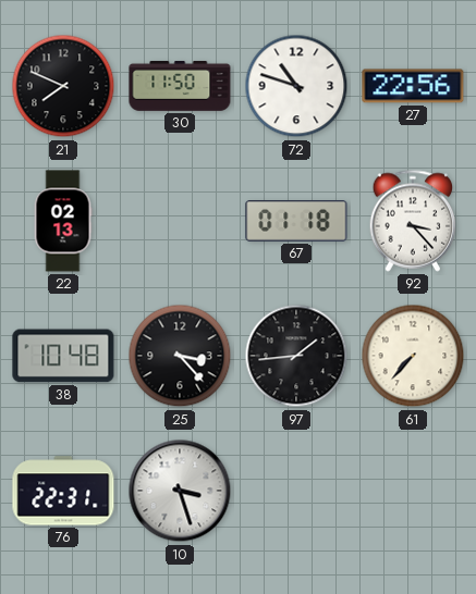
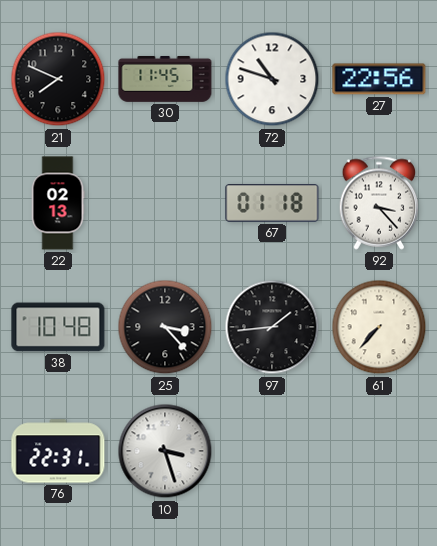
30: 11:50 -> 11:45
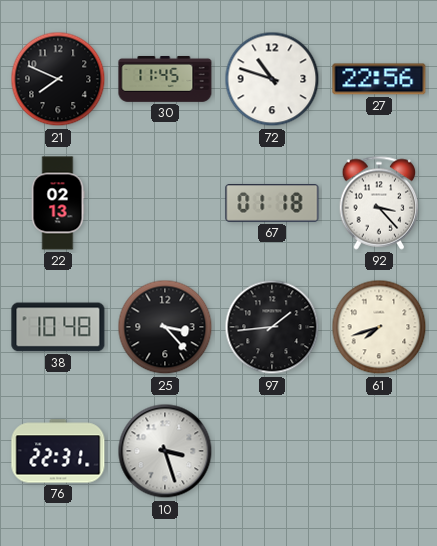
61: 7:37 -> 7:42
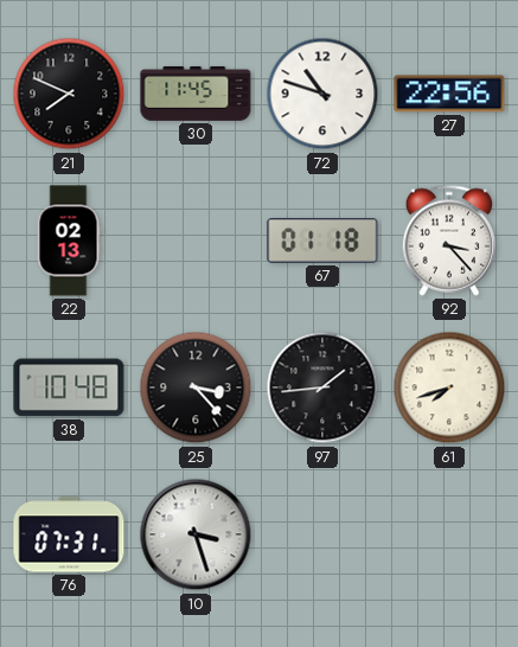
76: 22:31 -> 07:31
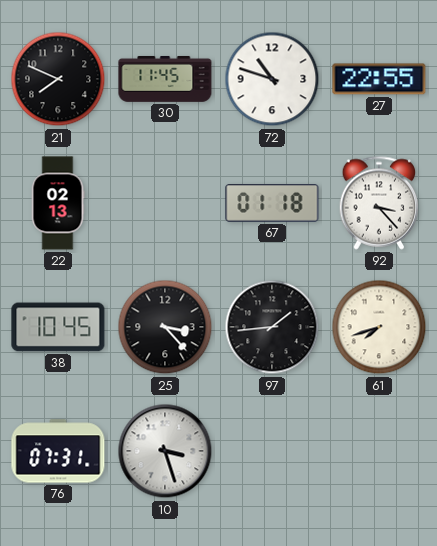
27: 22:56 -> 22:55
38: 10:48 -> 10:45
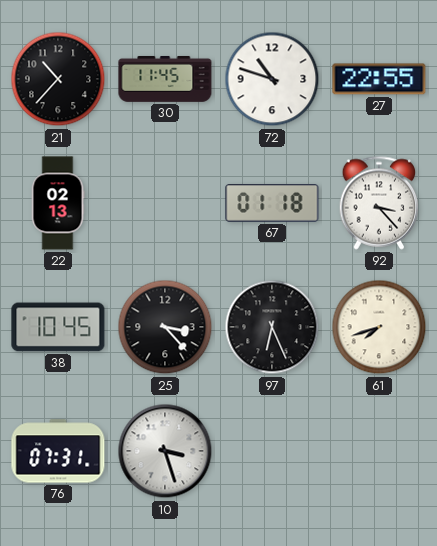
21: 7:49 -> 10:37
97: 1:44 -> 6:26
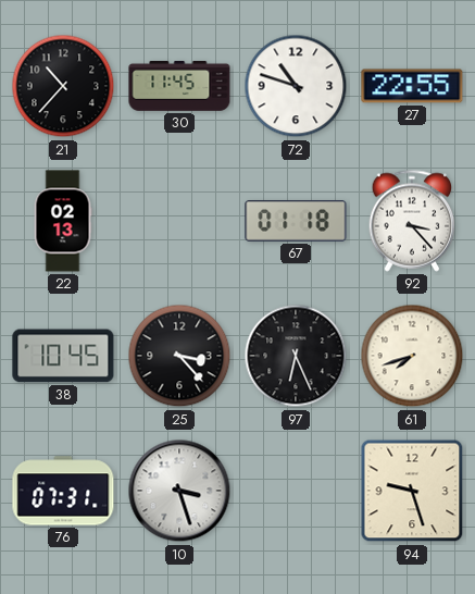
94: none -> 9:27
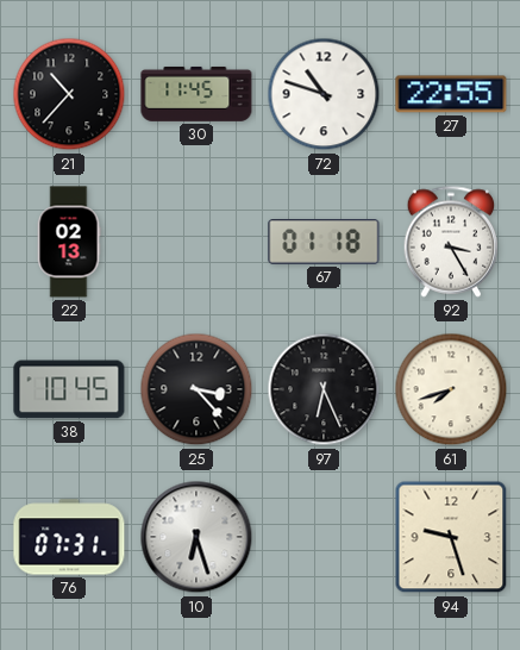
92: 3:23 -> 3:25
10: 3:27 -> 6:27
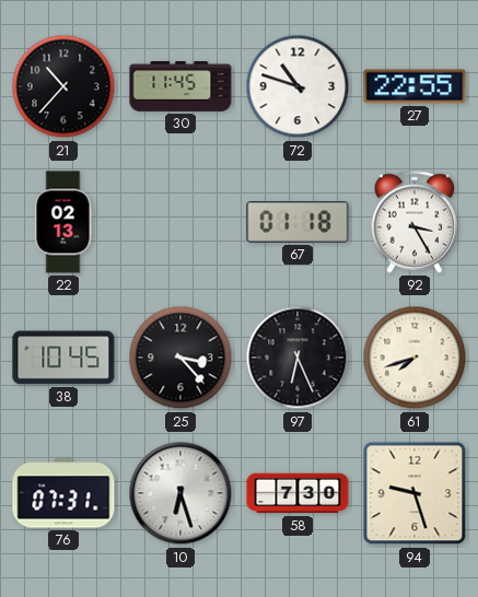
58: none -> 7:30
